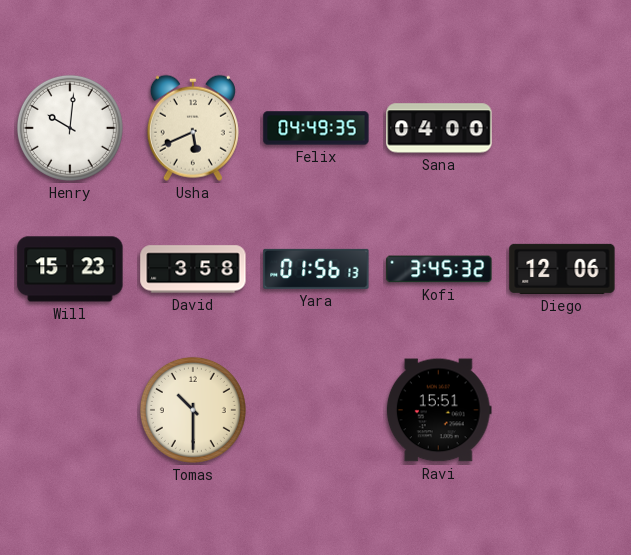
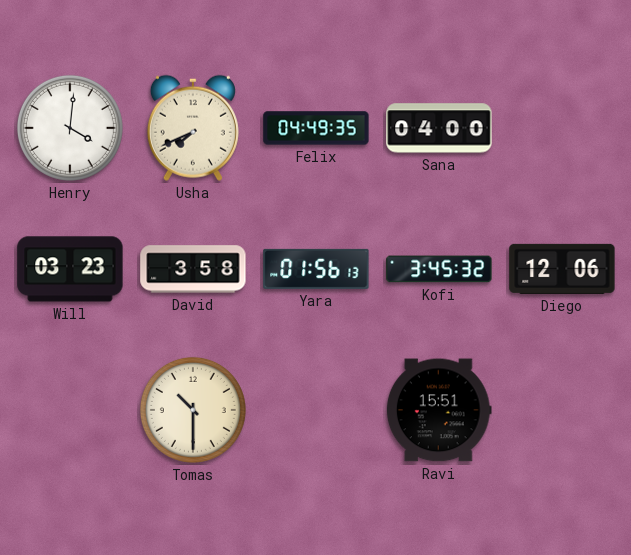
Henry: 10:01 -> 4:01
Usha: 5:41 -> 7:41
Will: 15:23 -> 03:23
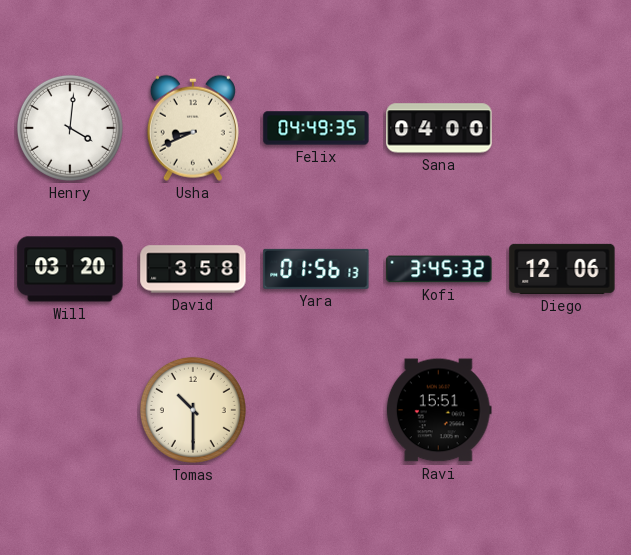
Usha: 7:41 -> 8:41
Will: 03:23 -> 03:20
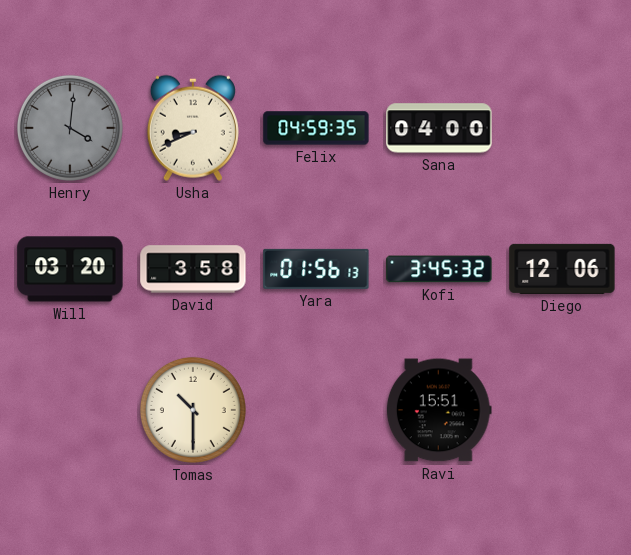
Henry dial: white -> grey
Felix: 04:49 -> 04:59
